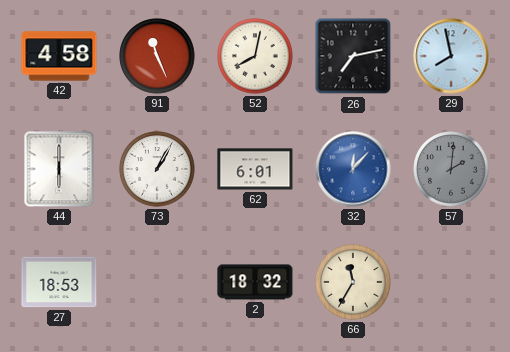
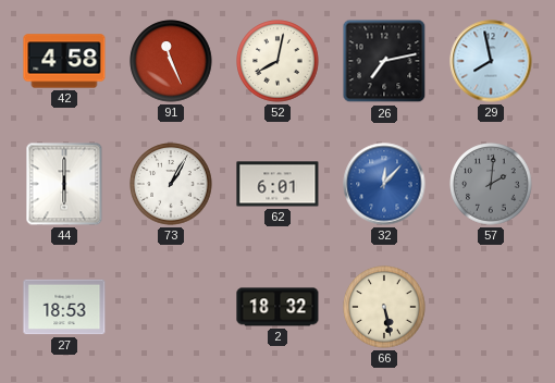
66: 11:35 -> 5:28
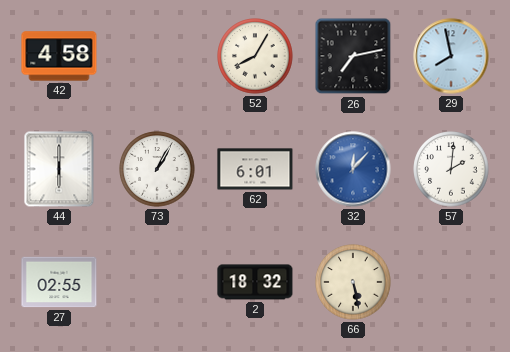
91: 11:26 -> none
52: 8:02 -> 8:05
57 dial: grey -> white
27: 18:53 -> 02:55
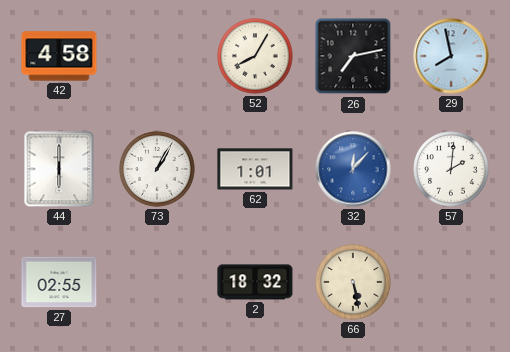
62: 6:01 -> 1:01
